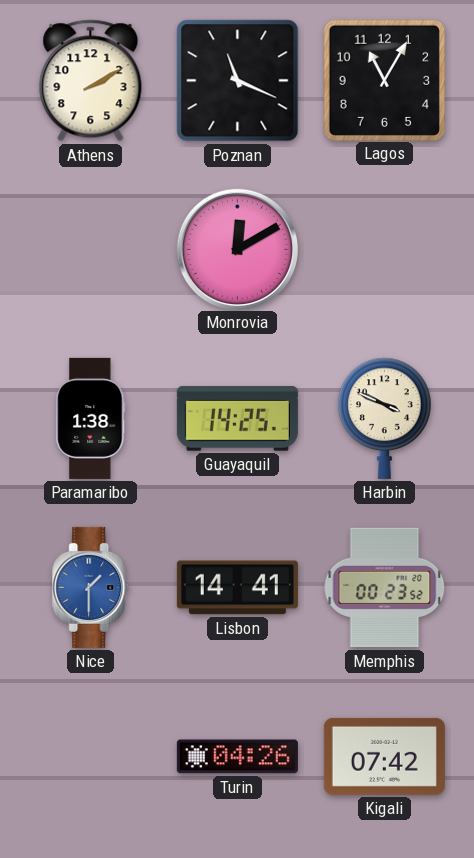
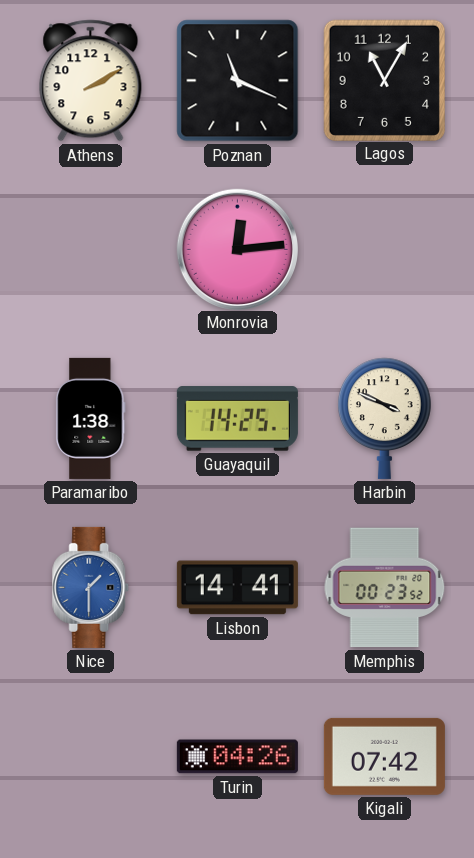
Monrovia: 12:10 -> 12:14
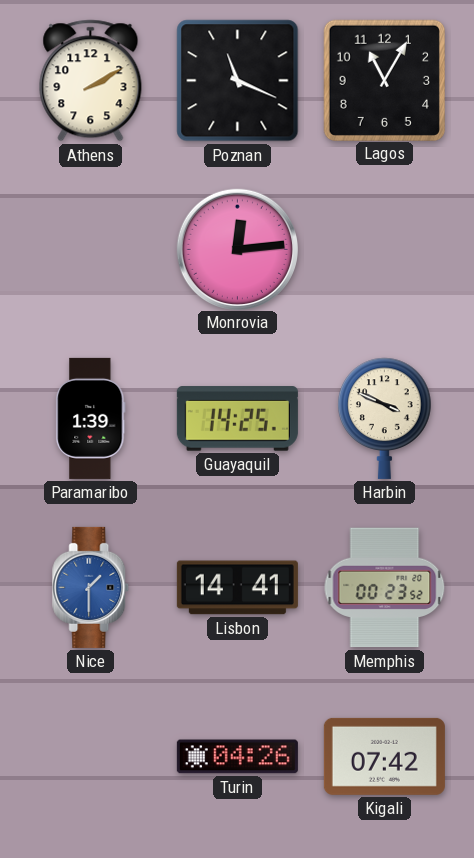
Paramaribo: 1:38 -> 1:39
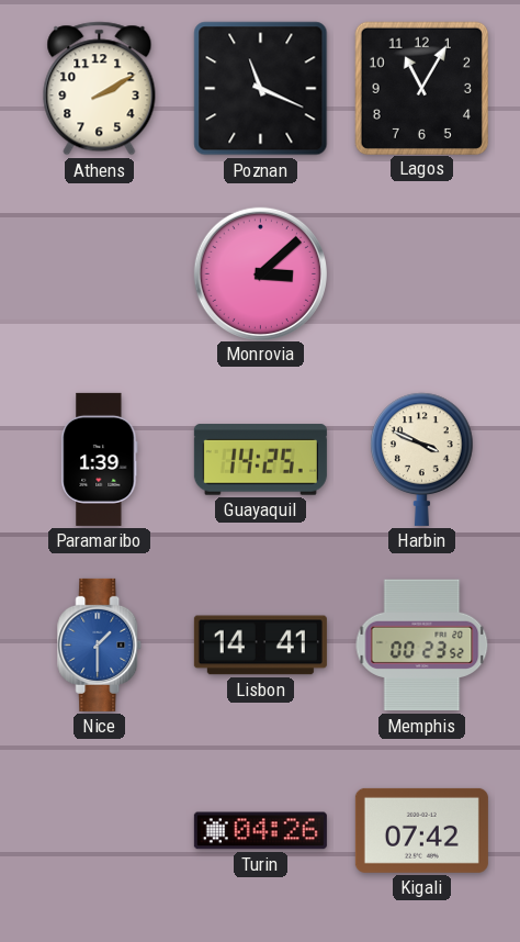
Monrovia: 12:14 -> 3:08
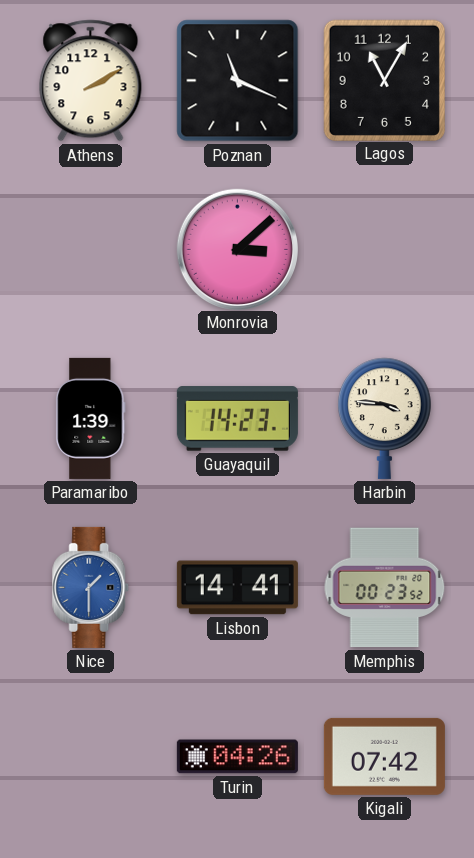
Guayaquil: 14:25 -> 14:23
Harbin: 3:49 -> 3:46
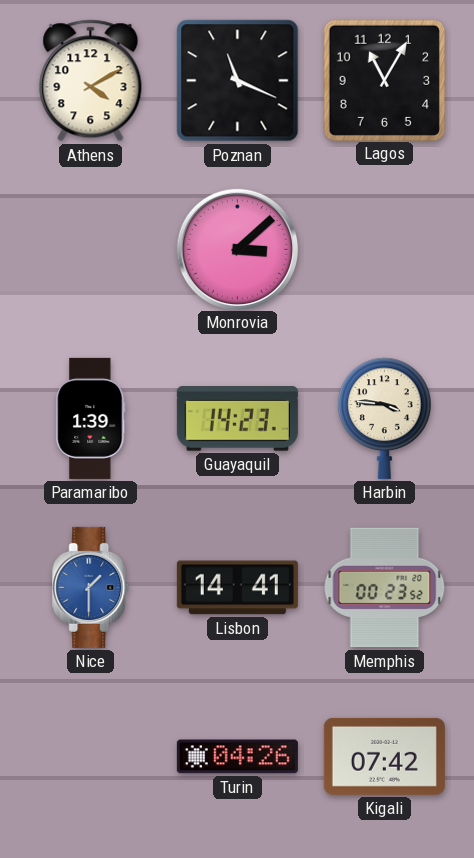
Athens: 2:10 -> 4:10
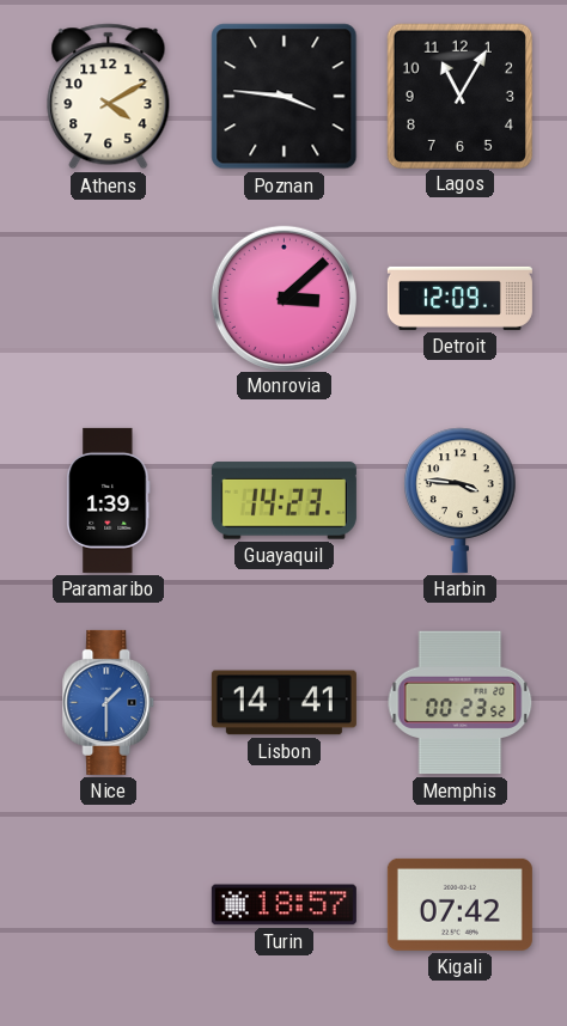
Poznan: 11:19 -> 3:46
Detroit: none -> 12:09
Turin: 04:26 -> 18:57
